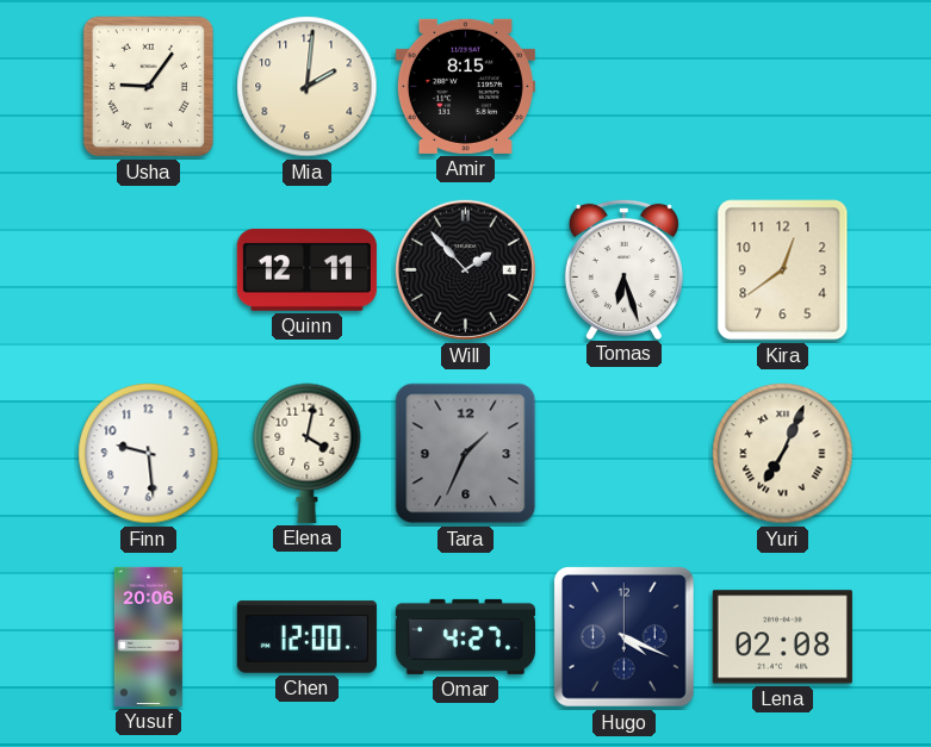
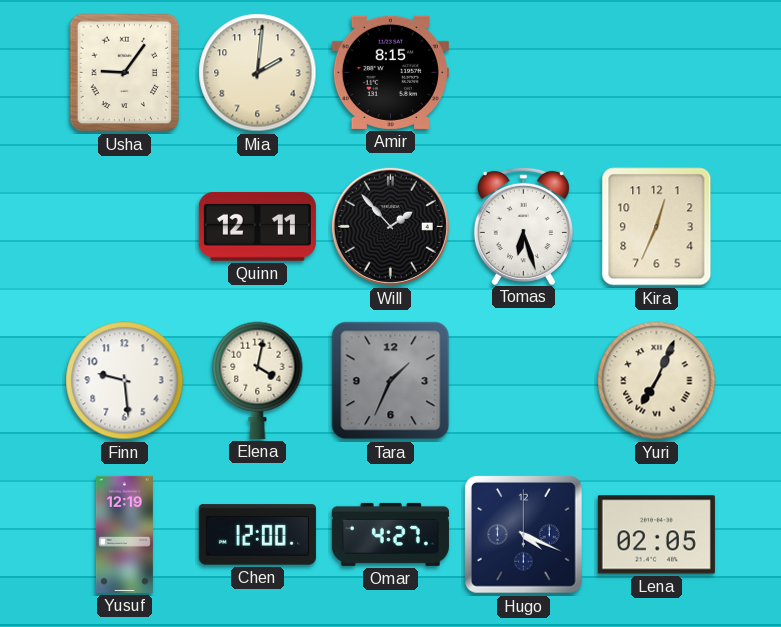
Kira: 12:39 -> 12:34
Yusuf: 20:06 -> 12:19
Lena: 02:08 -> 02:05
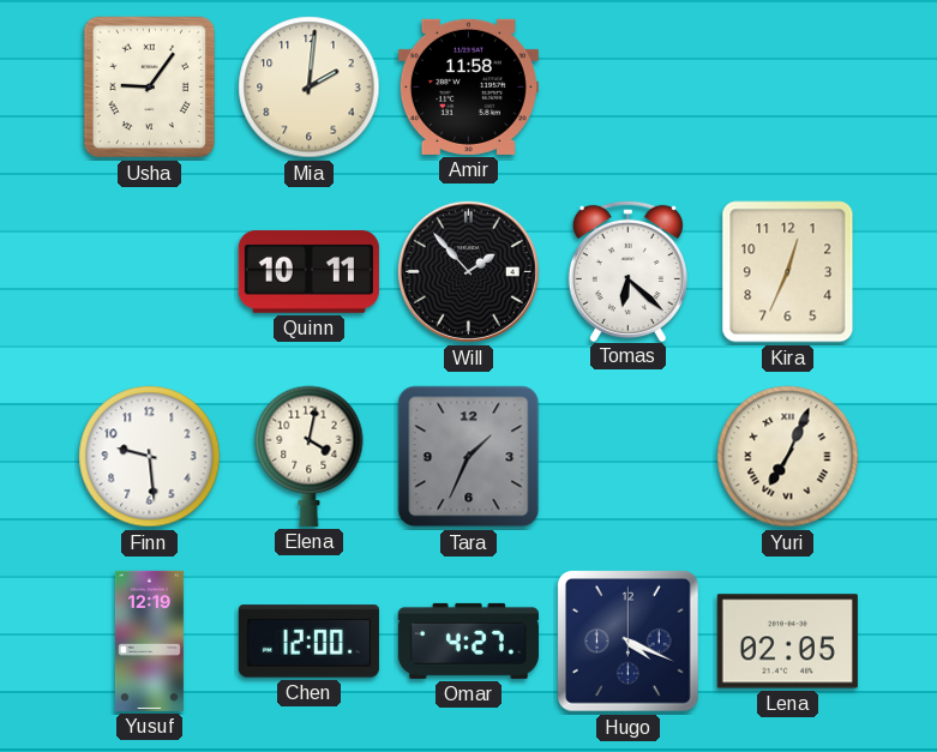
Amir: 8:15 -> 11:58
Quinn: 12:11 -> 10:11
Tomas: 6:27 -> 6:22
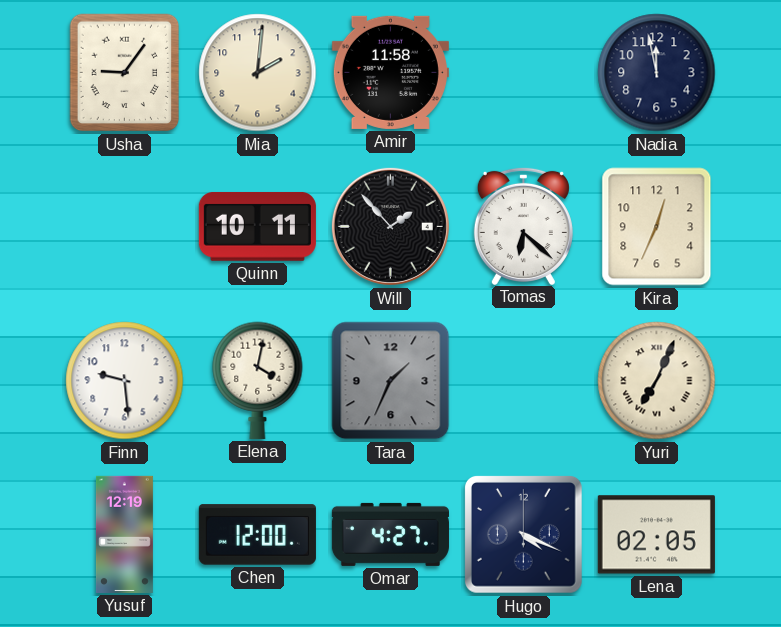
Nadia: none -> 11:58
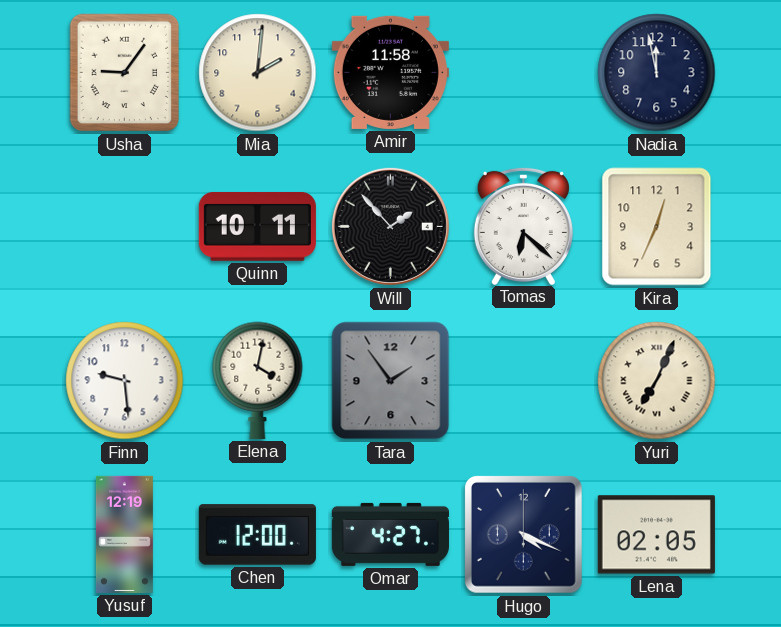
Tara: 1:34 -> 1:54
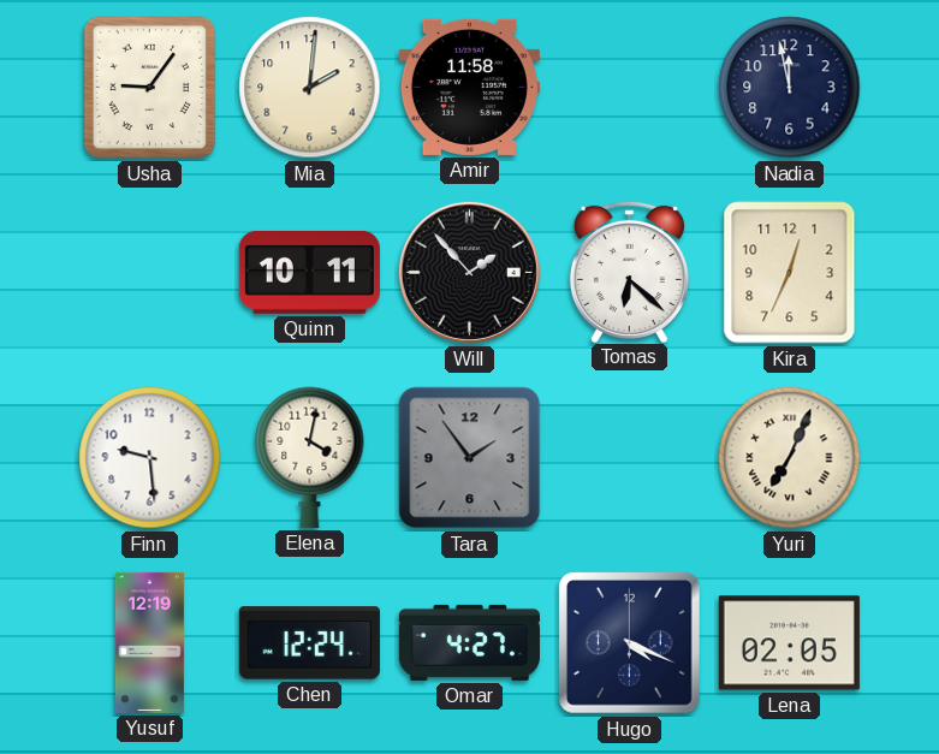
Chen: 12:00 -> 12:24
